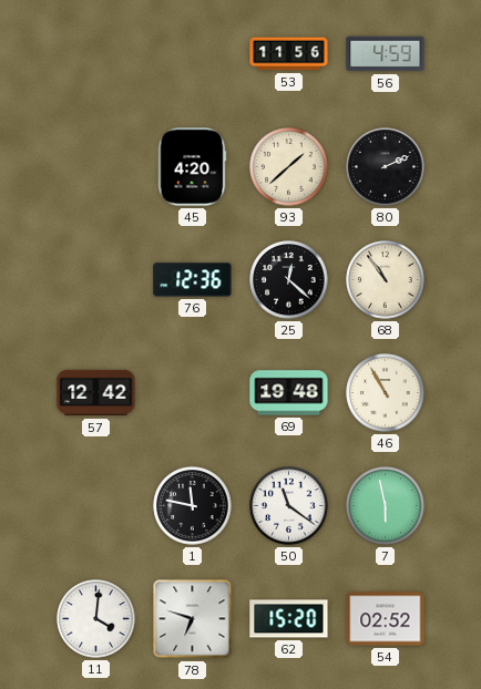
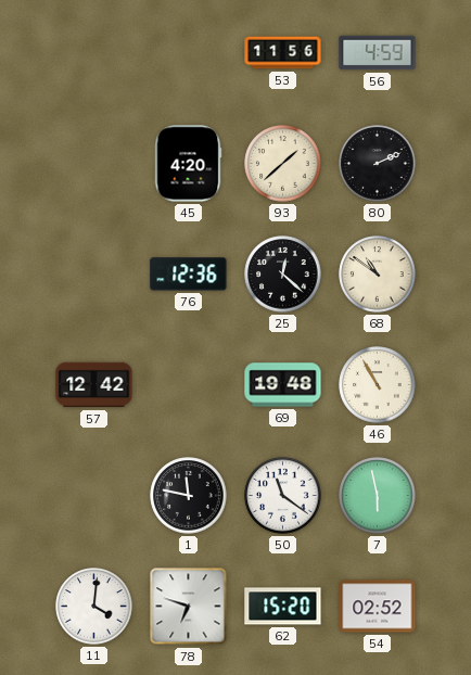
68: 10:54 -> 10:51
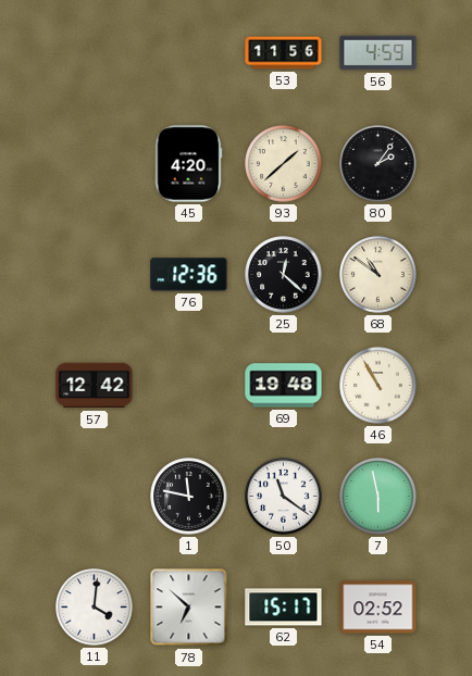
80: 2:11 -> 2:06
78: 6:48 -> 6:52
62: 15:20 -> 15:17
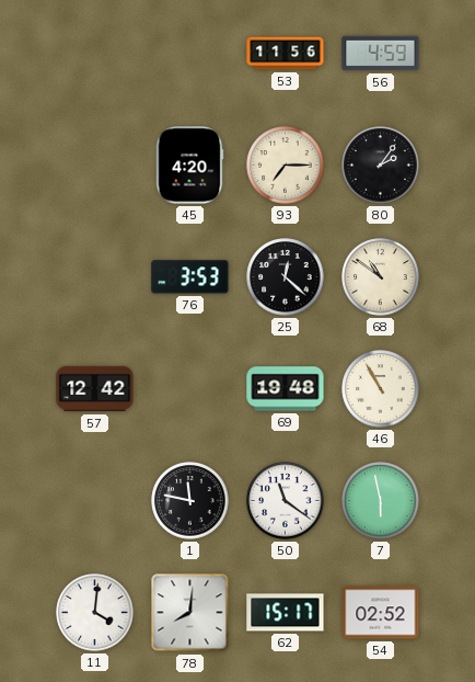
93: 1:38 -> 7:15
76: 12:36 -> 3:53
78: 6:52 -> 8:01
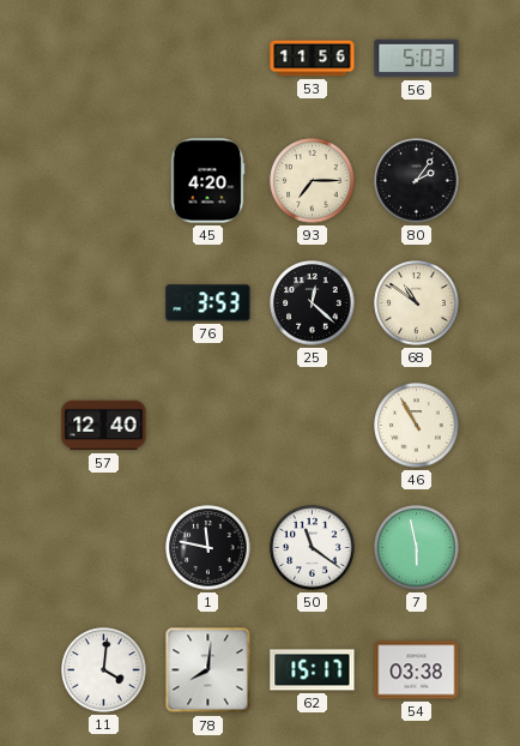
56: 4:59 -> 5:03
57: 12:42 -> 12:40
69: 19:48 -> none
54: 02:52 -> 03:38
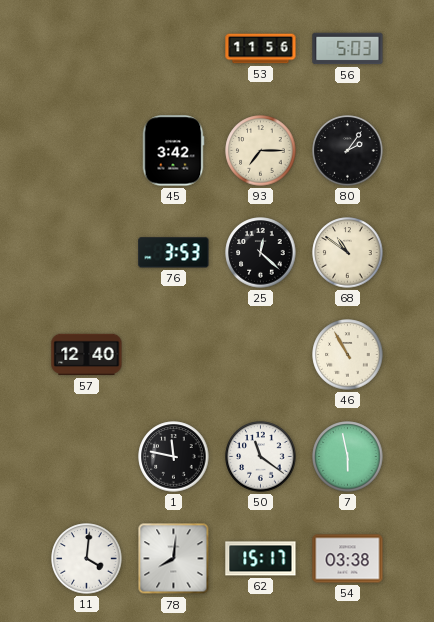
45: 4:20 -> 3:42
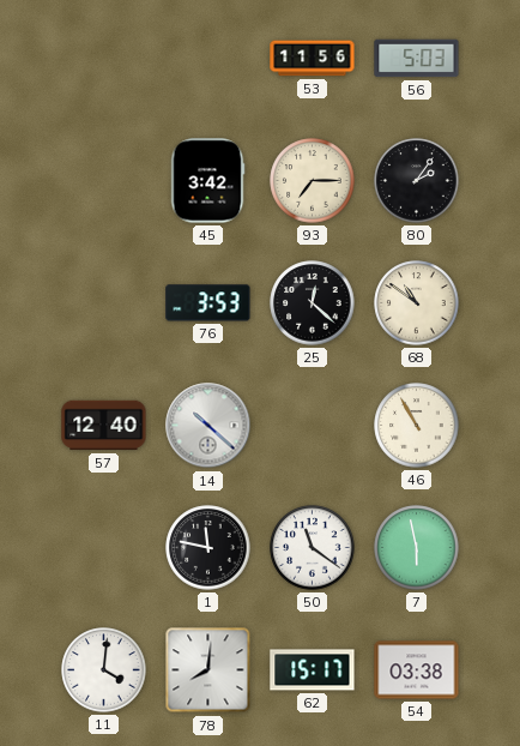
14: none -> 10:22
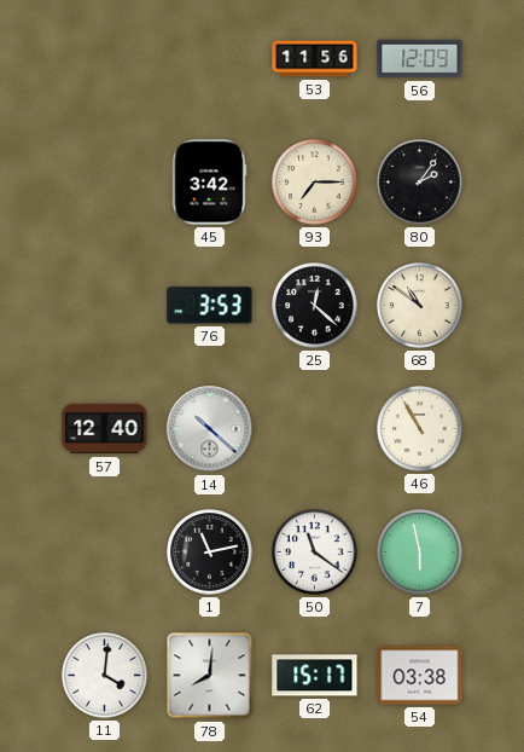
56: 5:03 -> 12:09
1: 11:47 -> 11:13
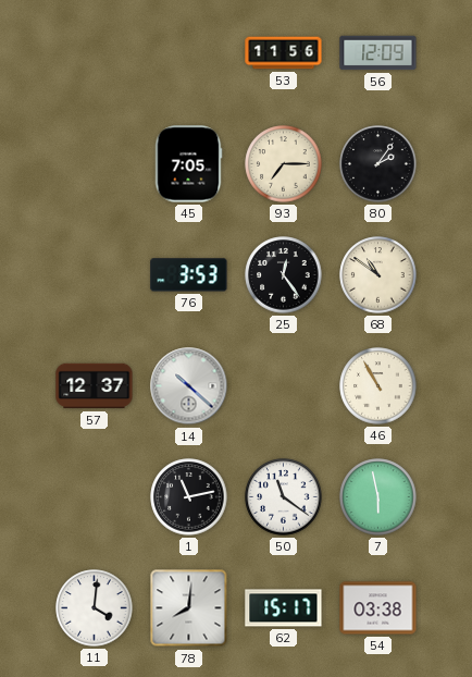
45: 3:42 -> 7:05
25: 12:22 -> 12:24
57: 12:40 -> 12:37
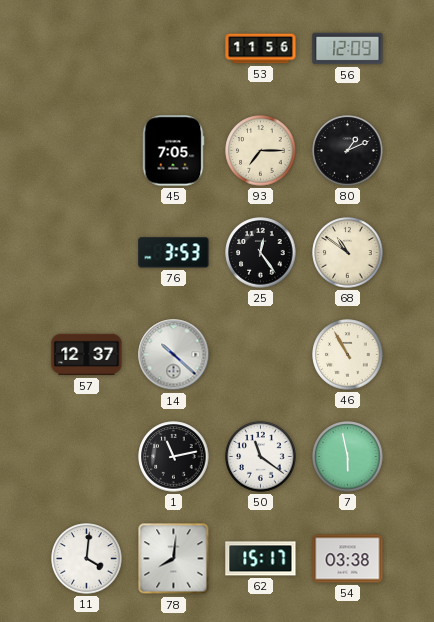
80: 2:06 -> 1:11
